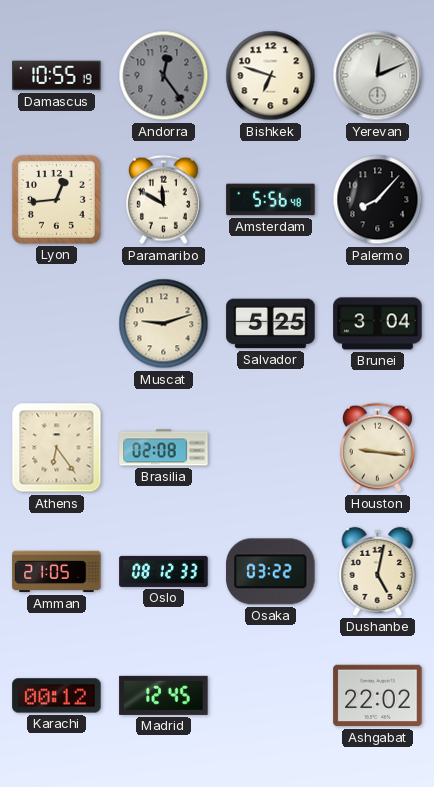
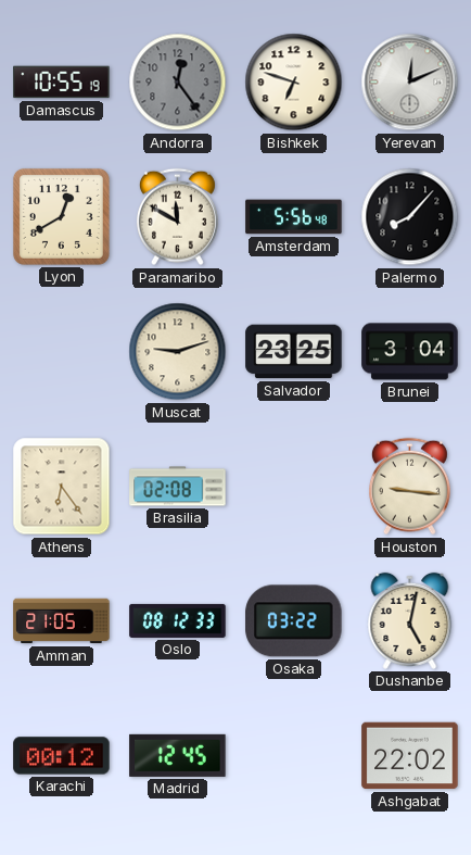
Lyon: 12:44 -> 12:40
Salvador: 5:25 -> 23:25
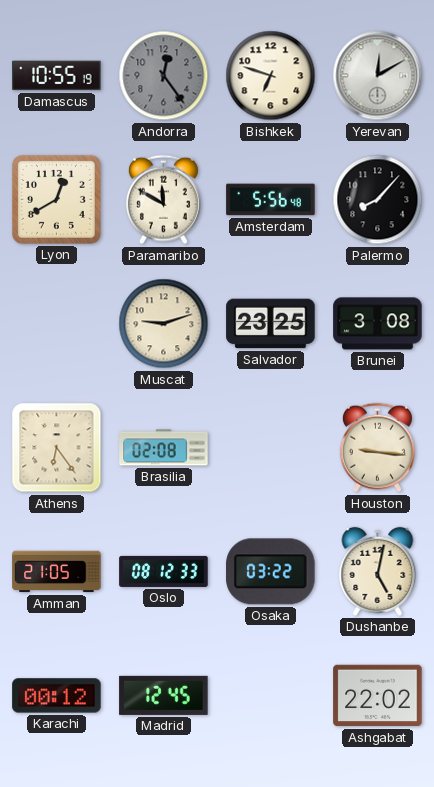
Yerevan: 12:11 -> 12:10
Brunei: 3:04 -> 3:08
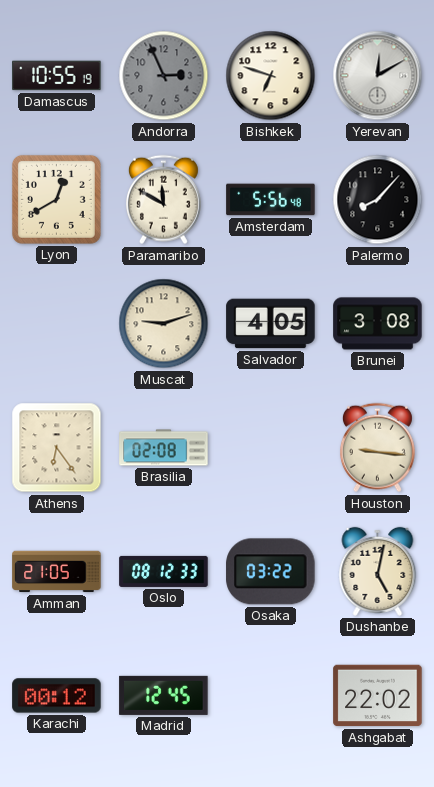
Andorra: 12:24 -> 2:56
Salvador: 23:25 -> 4:05
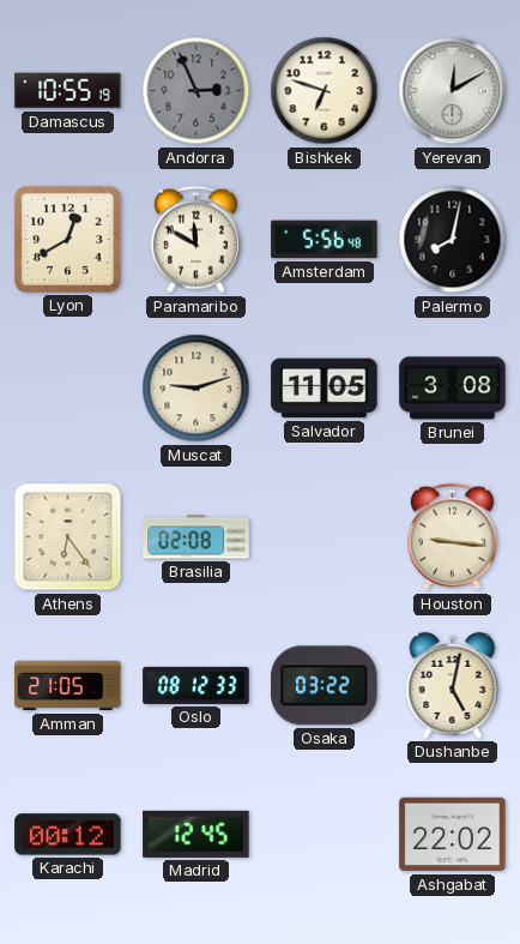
Palermo: 8:07 -> 8:02
Salvador: 4:05 -> 11:05
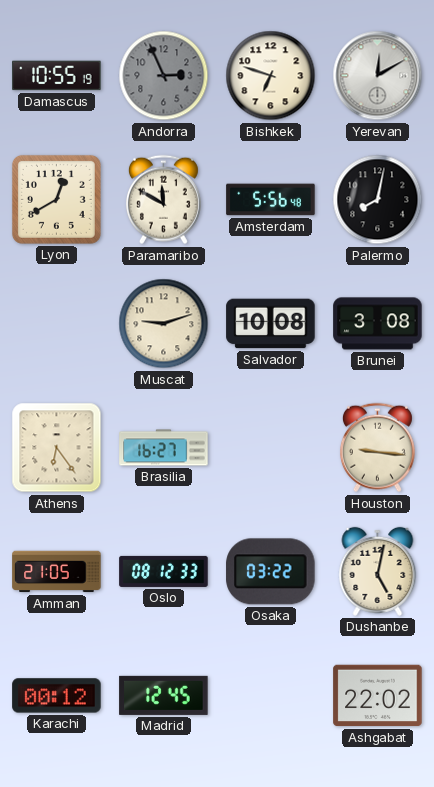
Salvador: 11:05 -> 10:08
Brasilia: 02:08 -> 16:27
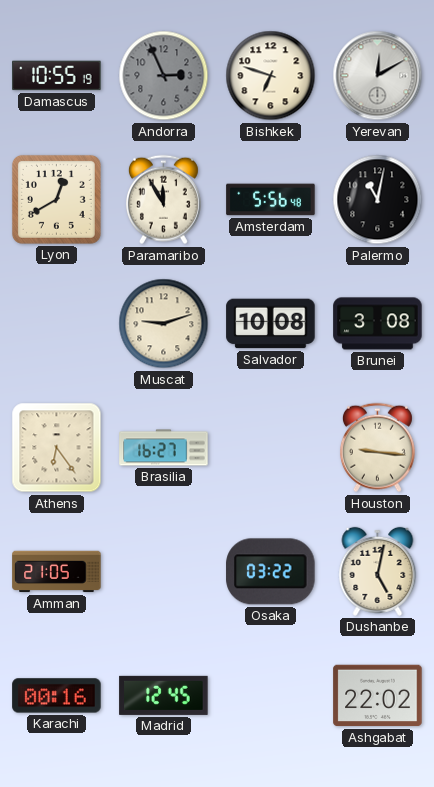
Paramaribo: 11:50 -> 11:55
Palermo: 8:02 -> 11:02
Oslo: 08:12 -> none
Karachi: 00:12 -> 00:16
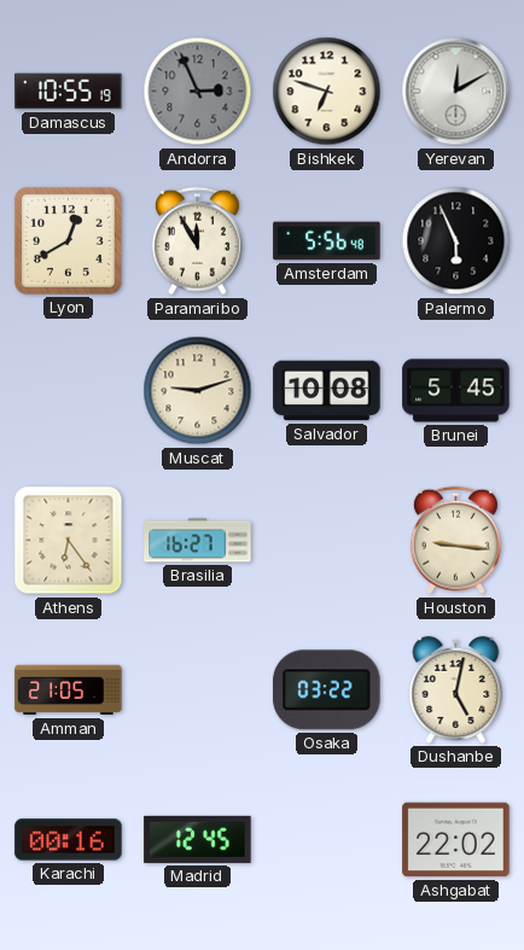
Palermo: 11:02 -> 5:56
Brunei: 3:08 -> 5:45
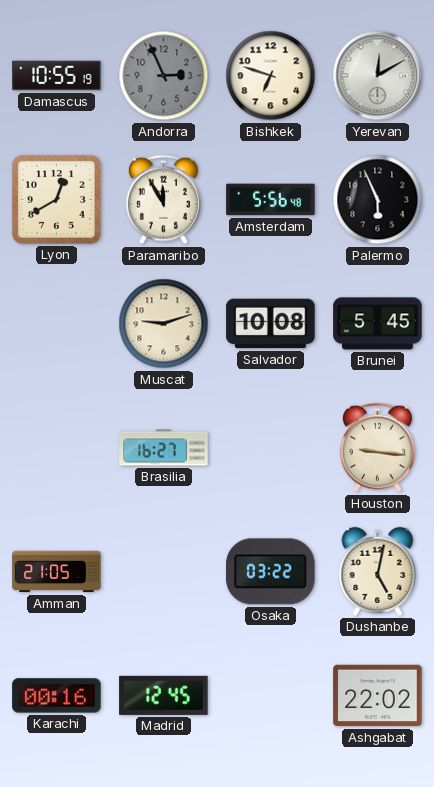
Athens: 6:24 -> none
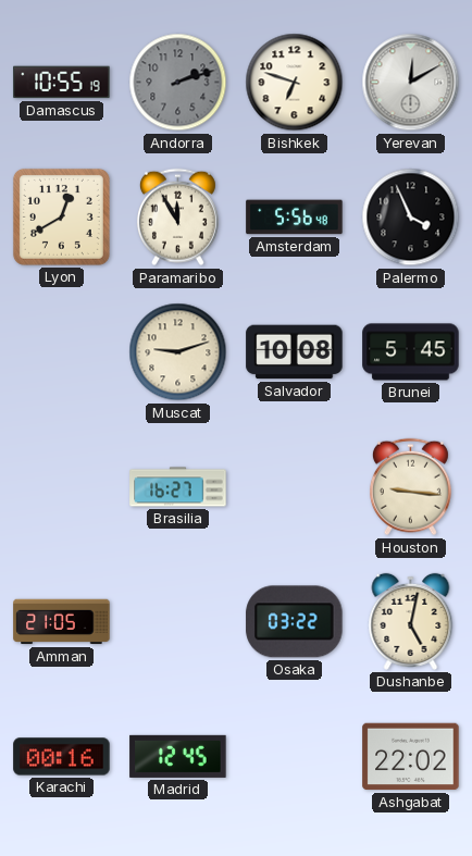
Andorra: 2:56 -> 2:12
Palermo: 5:56 -> 3:56
